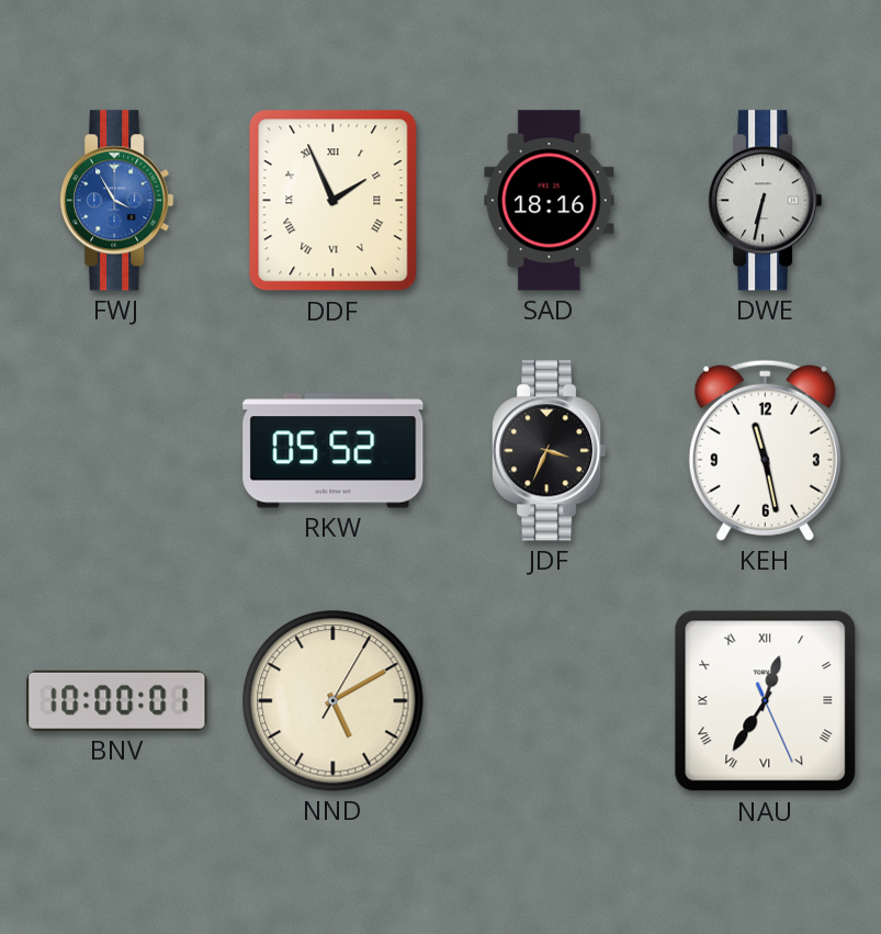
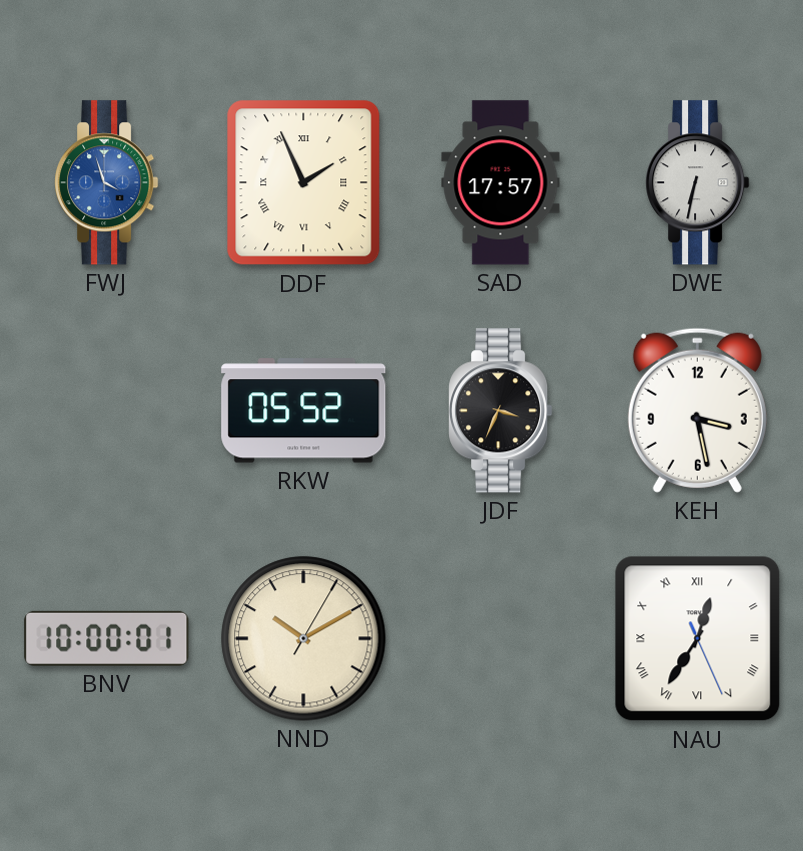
FWJ: 3:55 -> 3:57
SAD: 18:16 -> 17:57
KEH: 11:28 -> 3:28
NND: 5:10 -> 10:10
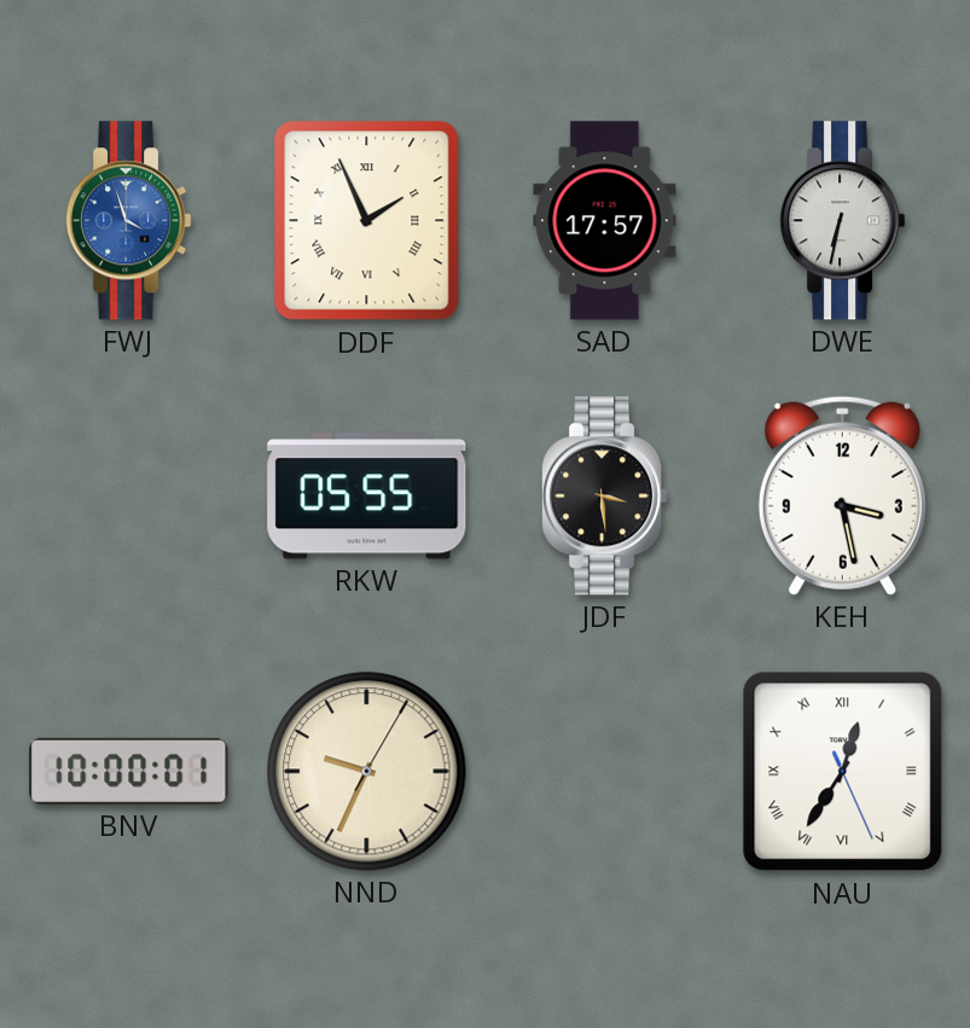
RKW: 05:52 -> 05:55
JDF: 3:34 -> 3:29
NND: 10:10 -> 9:34
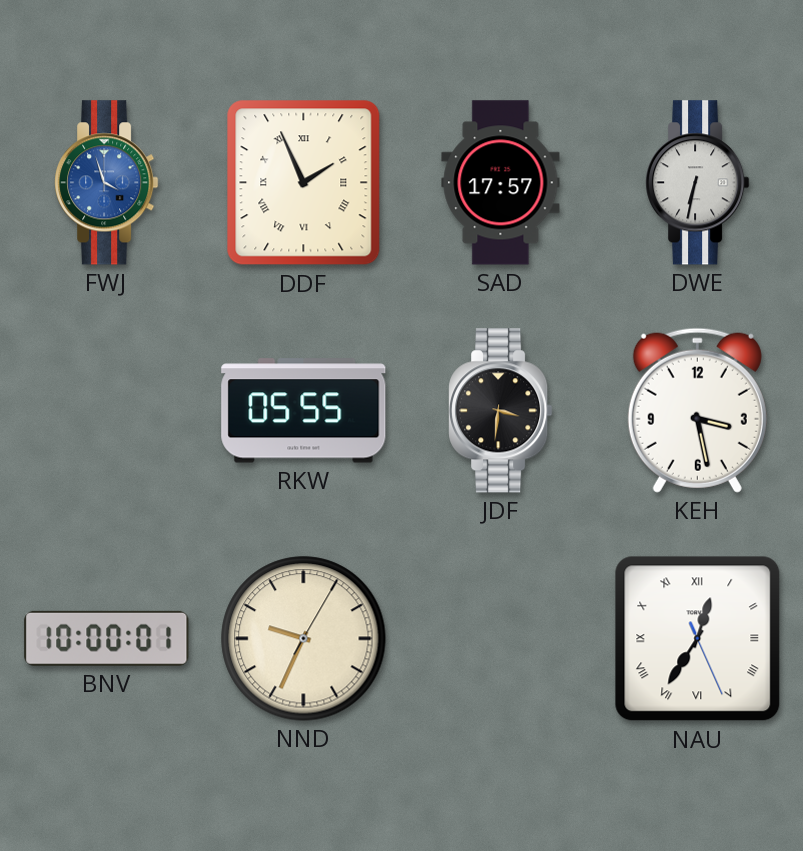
JDF: 3:29 -> 3:31
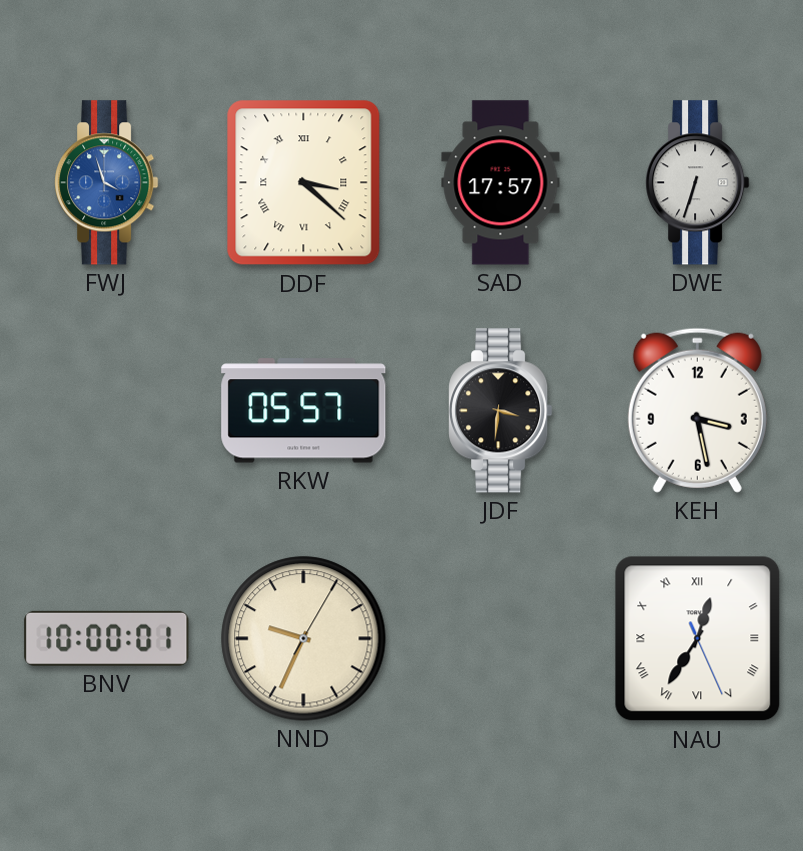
DDF: 1:56 -> 3:22
DWE: 6:32 -> 6:33
RKW: 05:55 -> 05:57
